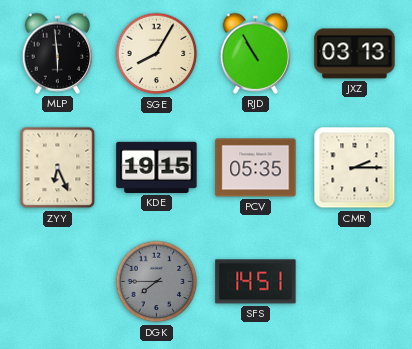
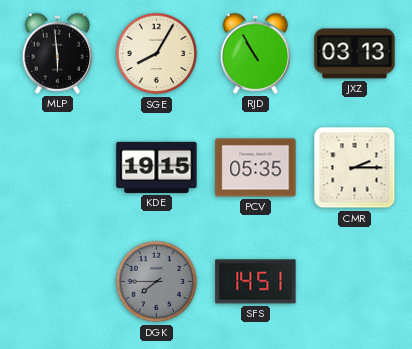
ZYY: 6:26 -> none
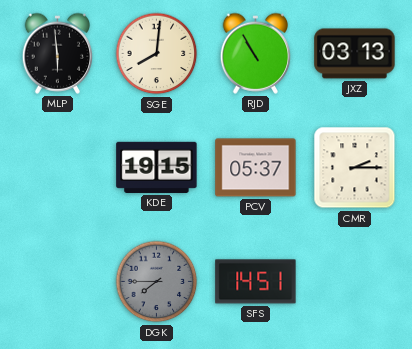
SGE: 8:05 -> 8:01
PCV: 05:35 -> 05:37
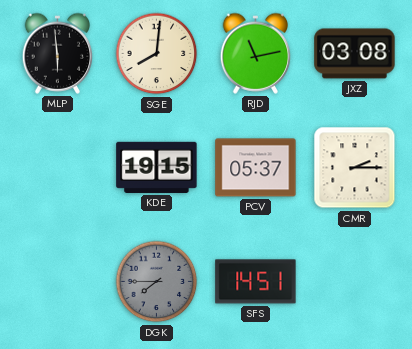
RJD: 10:55 -> 11:13
JXZ: 03:13 -> 03:08
